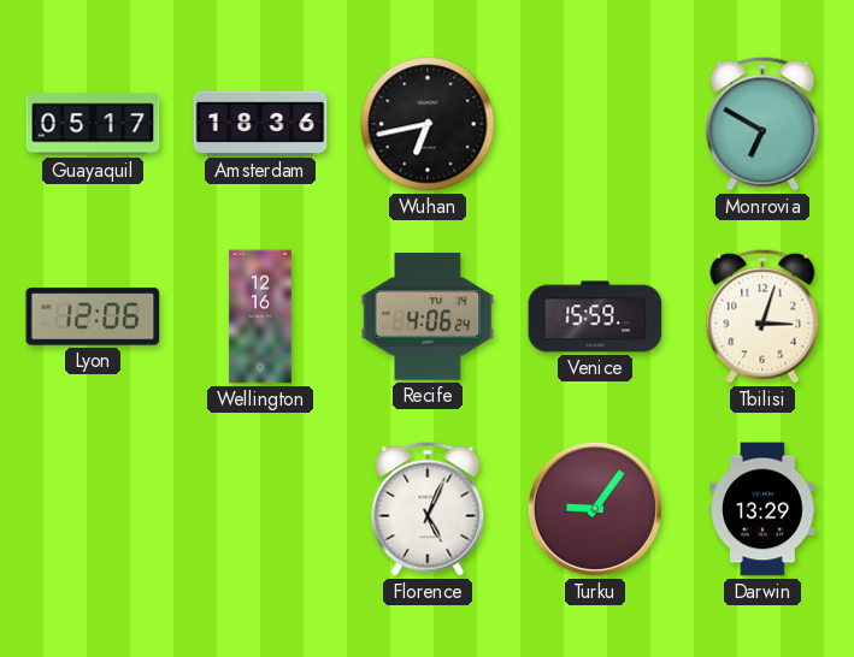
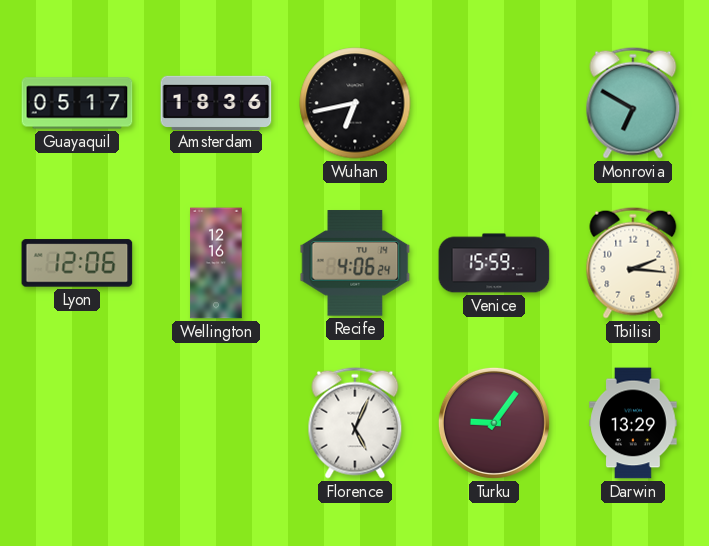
Tbilisi: 3:03 -> 2:16
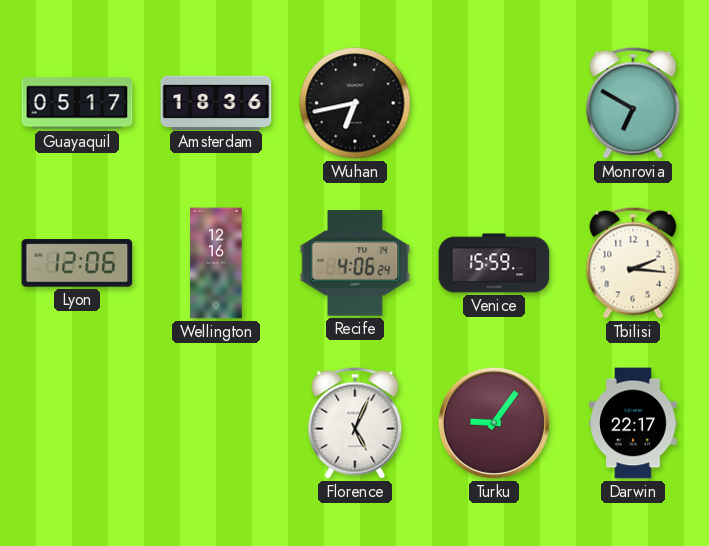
Darwin: 13:29 -> 22:17
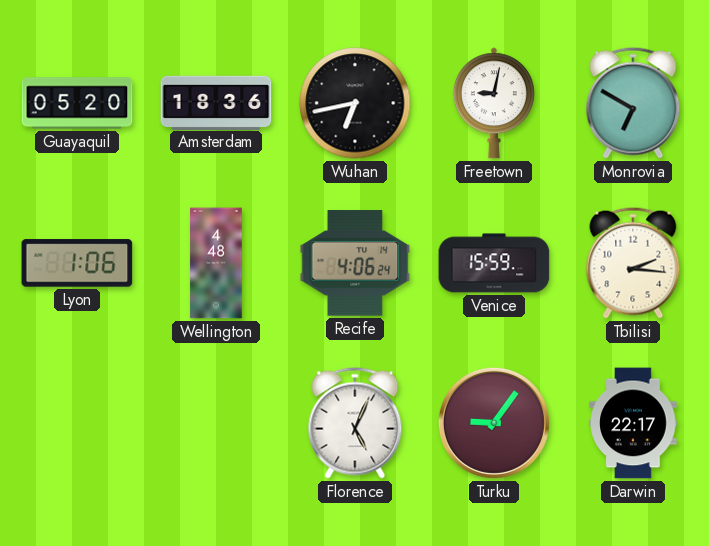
Guayaquil: 05:17 -> 05:20
Freetown: none -> 9:02
Lyon: 12:06 -> 1:06
Wellington: 12:16 -> 4:48
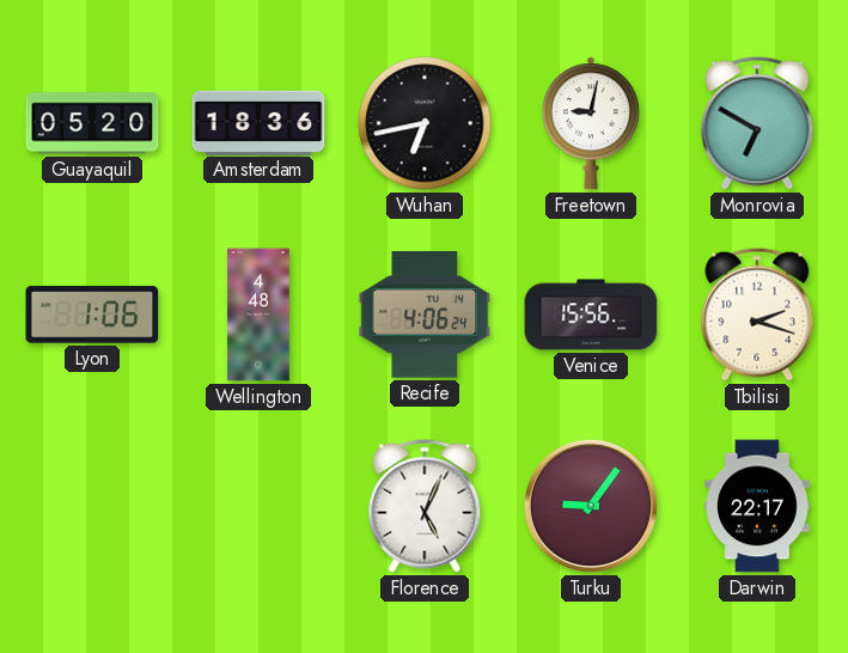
Venice: 15:59 -> 15:56
Tbilisi: 2:16 -> 2:18
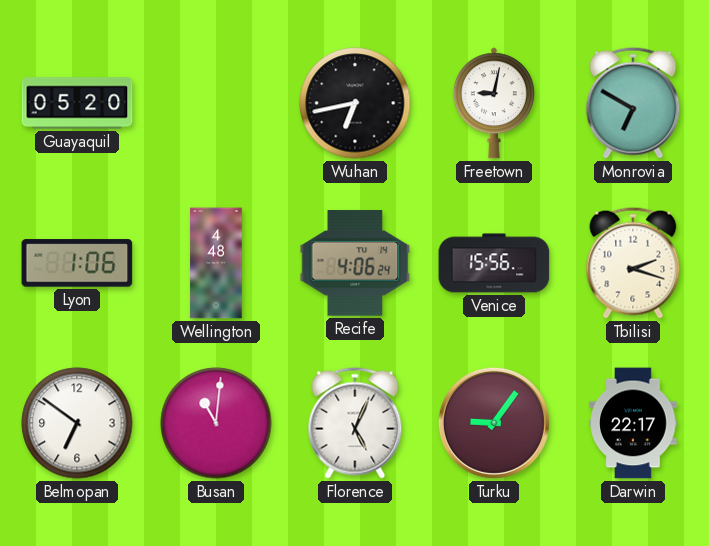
Amsterdam: 18:36 -> none
Belmopan: none -> 6:51
Busan: none -> 11:01
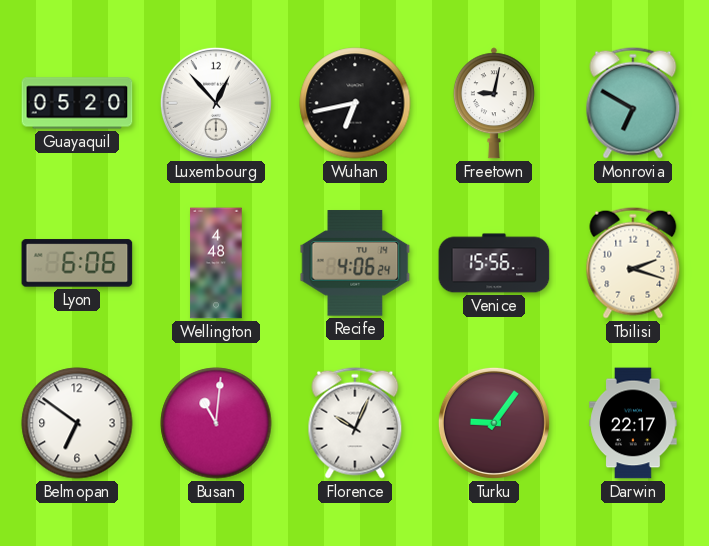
Luxembourg: none -> 12:53
Lyon: 1:06 -> 6:06
Florence: 5:04 -> 10:04
